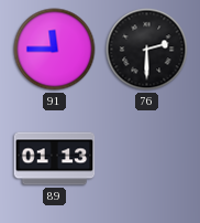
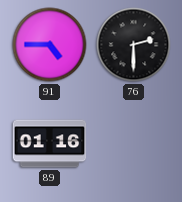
91: 11:45 -> 4:45
89: 01:13 -> 01:16
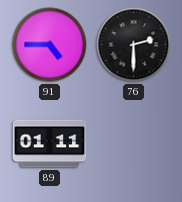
89: 01:16 -> 01:11
